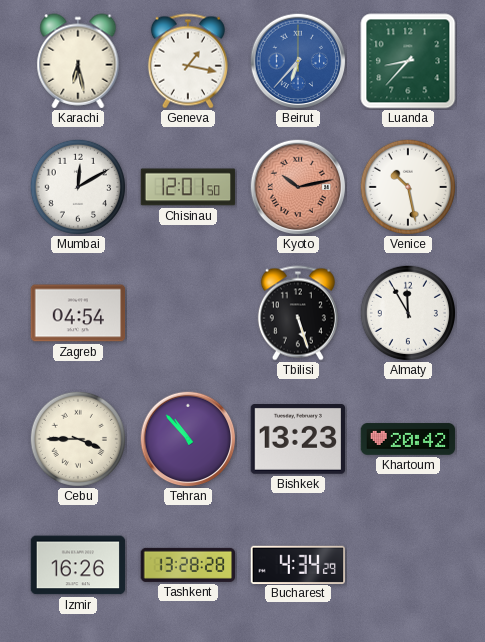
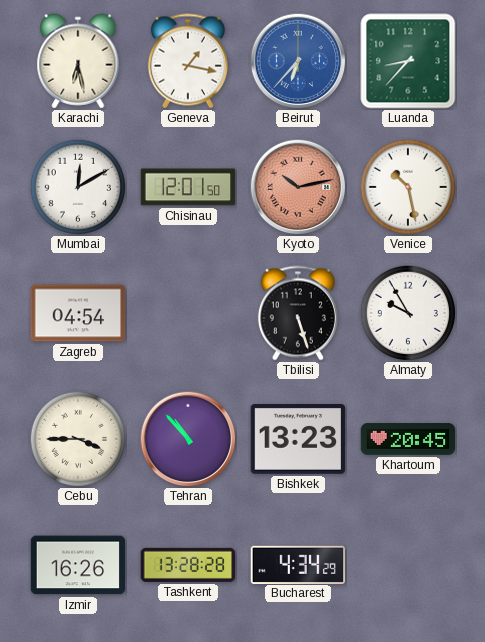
Almaty: 11:55 -> 9:55
Khartoum: 20:42 -> 20:45
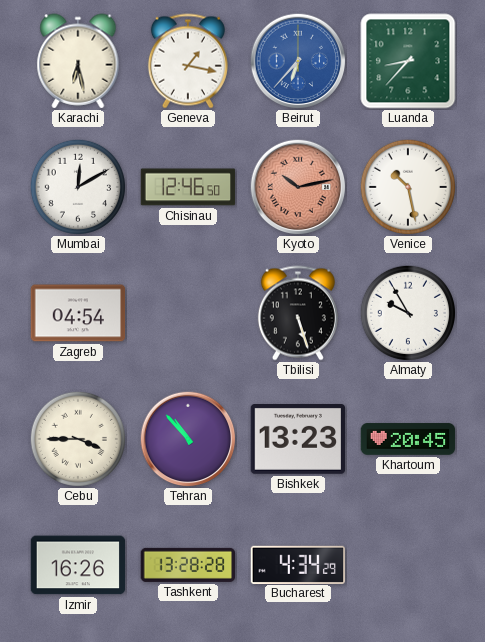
Chisinau: 12:01 -> 12:46
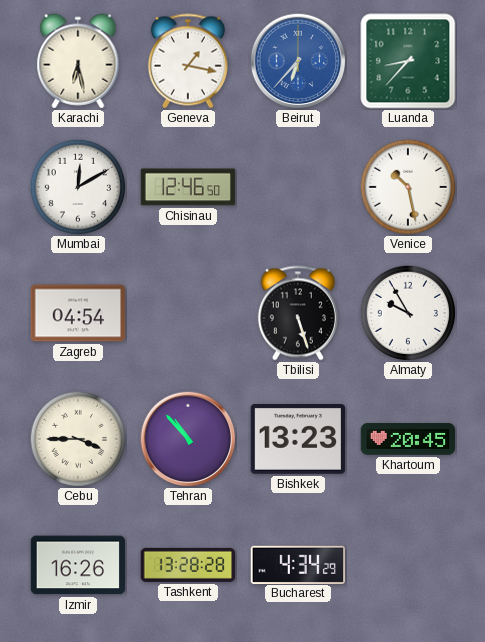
Kyoto: 10:13 -> none
